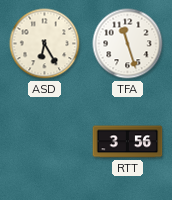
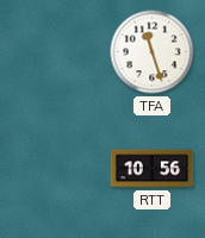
ASD: 6:25 -> none
RTT: 3:56 -> 10:56
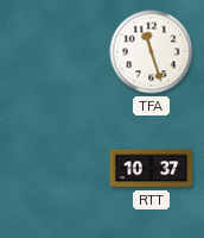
RTT: 10:56 -> 10:37
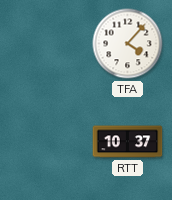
TFA: 11:27 -> 4:07
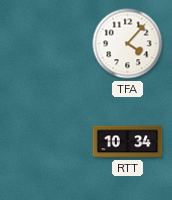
RTT: 10:37 -> 10:34
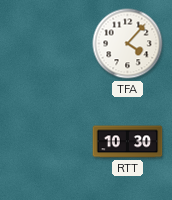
RTT: 10:34 -> 10:30
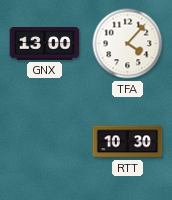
GNX: none -> 13:00
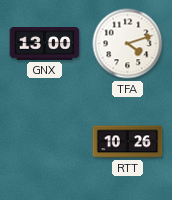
TFA: 4:07 -> 4:12
RTT: 10:30 -> 10:26
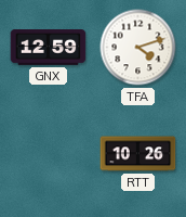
GNX: 13:00 -> 12:59
